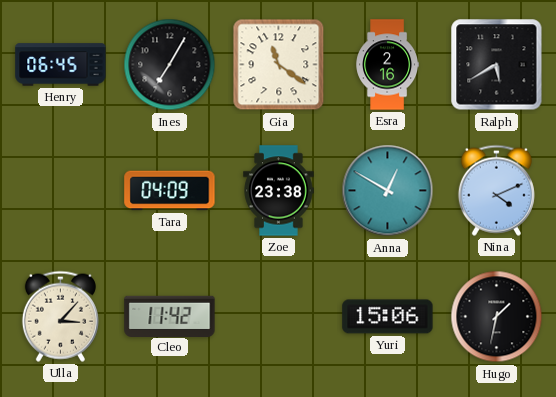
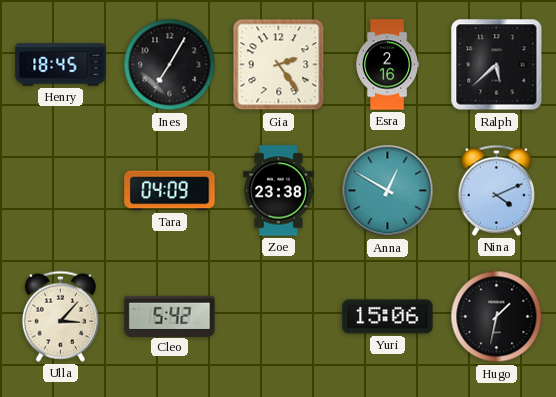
Henry: 06:45 -> 18:45
Gia: 11:21 -> 2:24
Ralph: 5:40 -> 5:38
Cleo: 11:42 -> 5:42
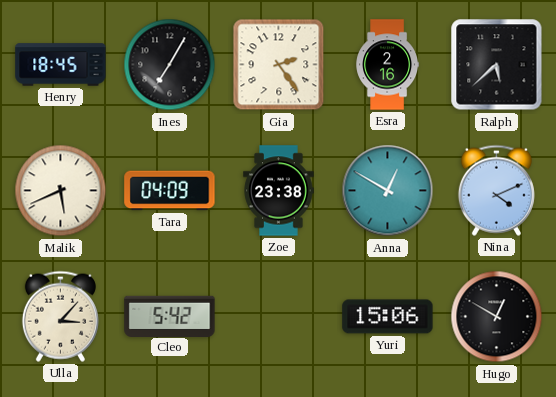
Malik: none -> 5:41
Hugo: 1:32 -> 12:50
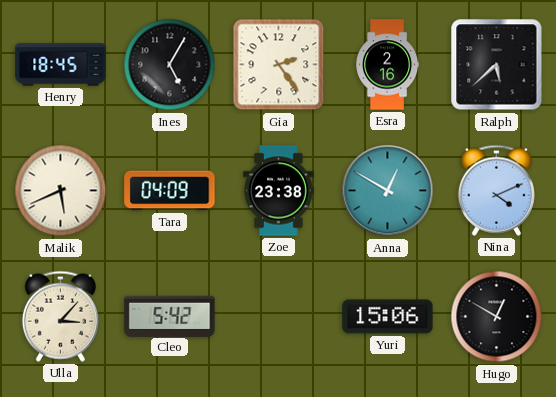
Ines: 7:05 -> 5:05
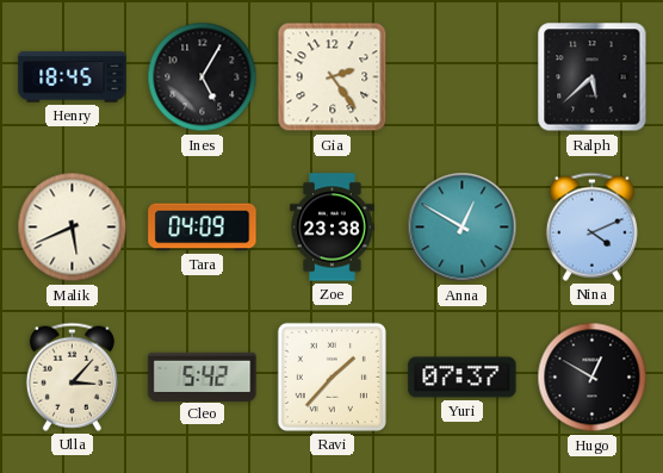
Esra: 2:16 -> none
Ravi: none -> 1:37
Yuri: 15:06 -> 07:37
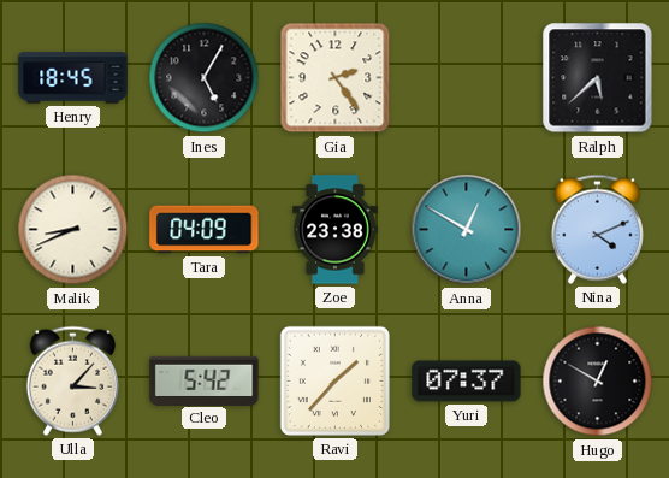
Malik: 5:41 -> 8:41
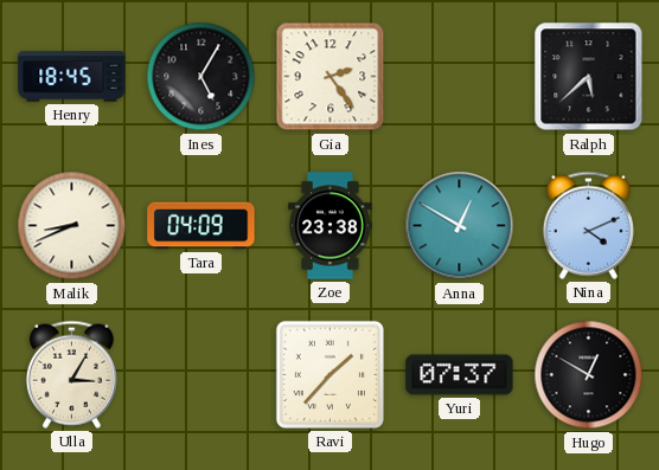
Ulla: 3:07 -> 3:05
Cleo: 5:42 -> none
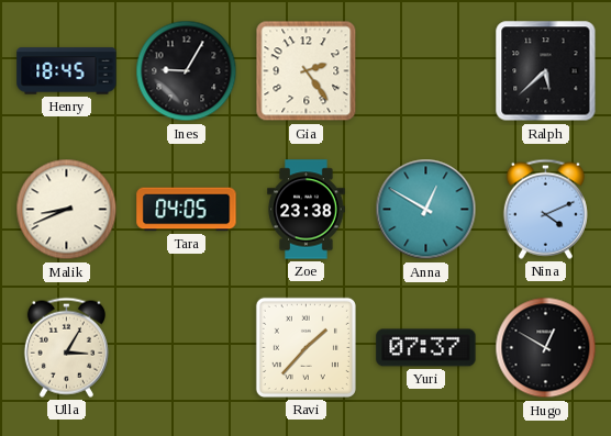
Ines: 5:05 -> 9:05
Tara: 04:09 -> 04:05
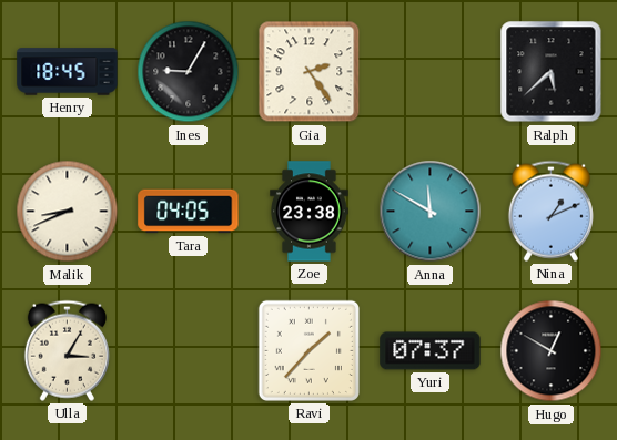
Anna: 12:50 -> 11:50
Nina: 4:11 -> 1:11
